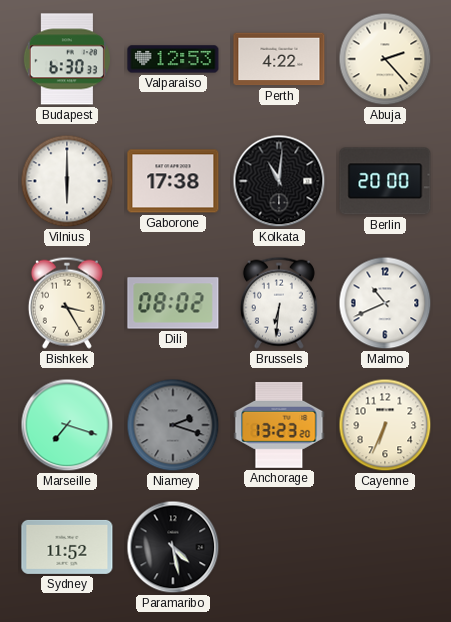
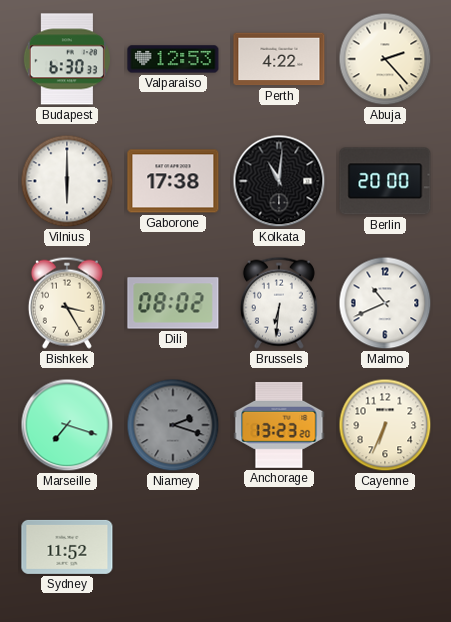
Paramaribo: 4:28 -> none
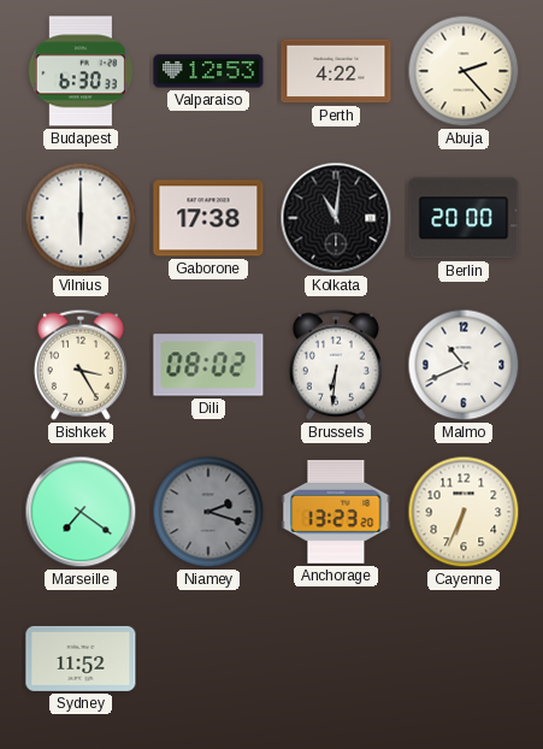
Marseille: 7:18 -> 7:21
